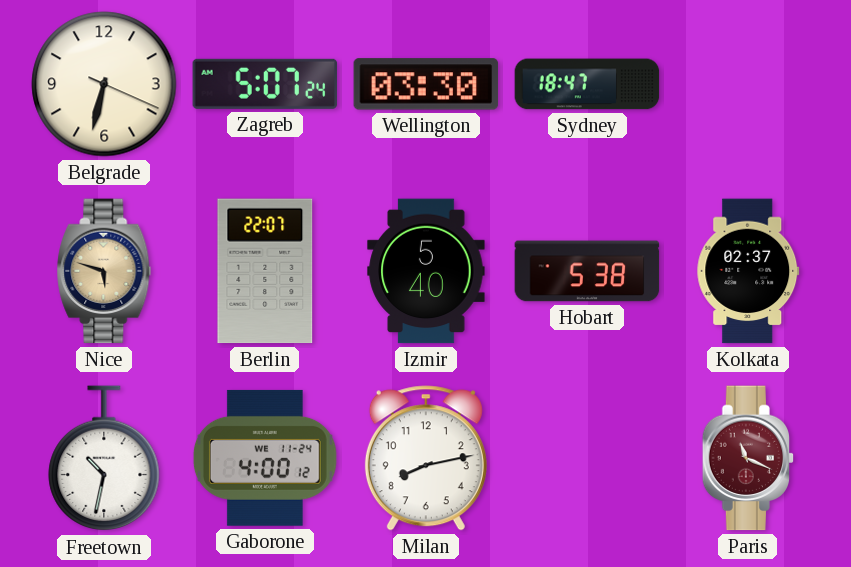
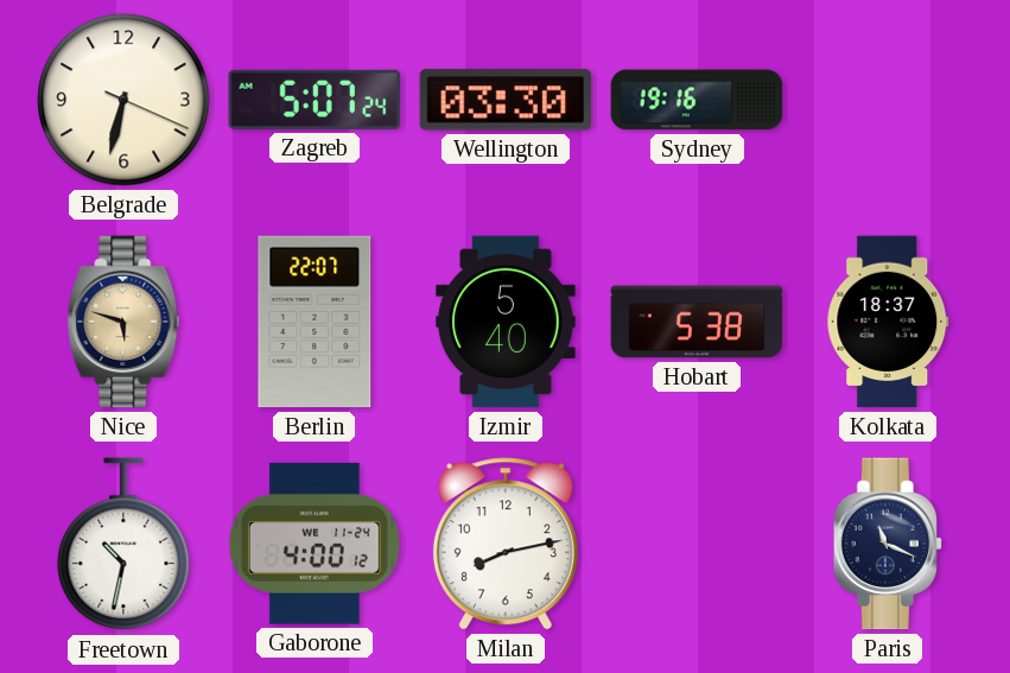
Sydney: 18:47 -> 19:16
Kolkata: 02:37 -> 18:37
Paris dial: burgundy -> navy
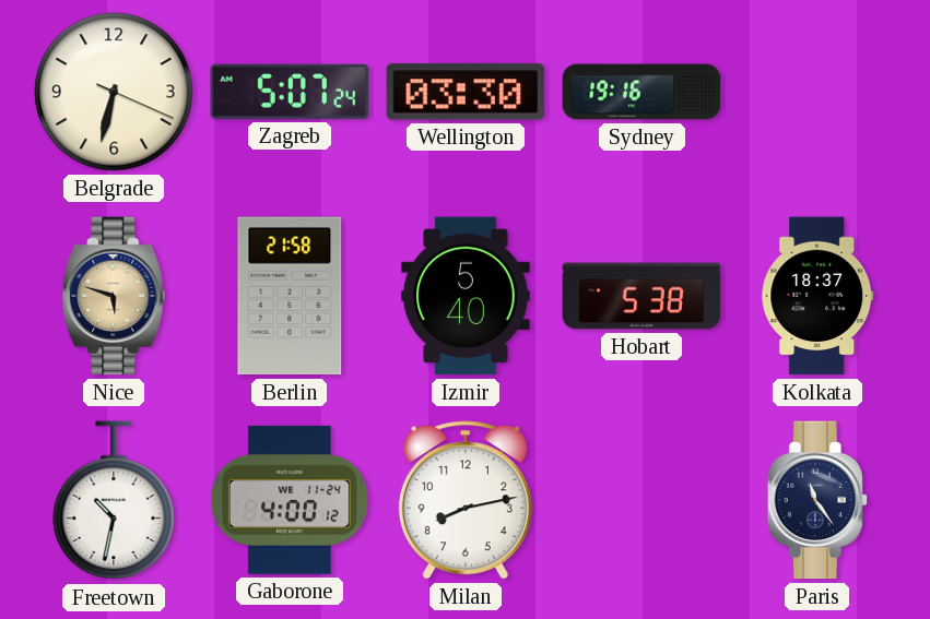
Berlin: 22:07 -> 21:58
Paris: 11:19 -> 11:24
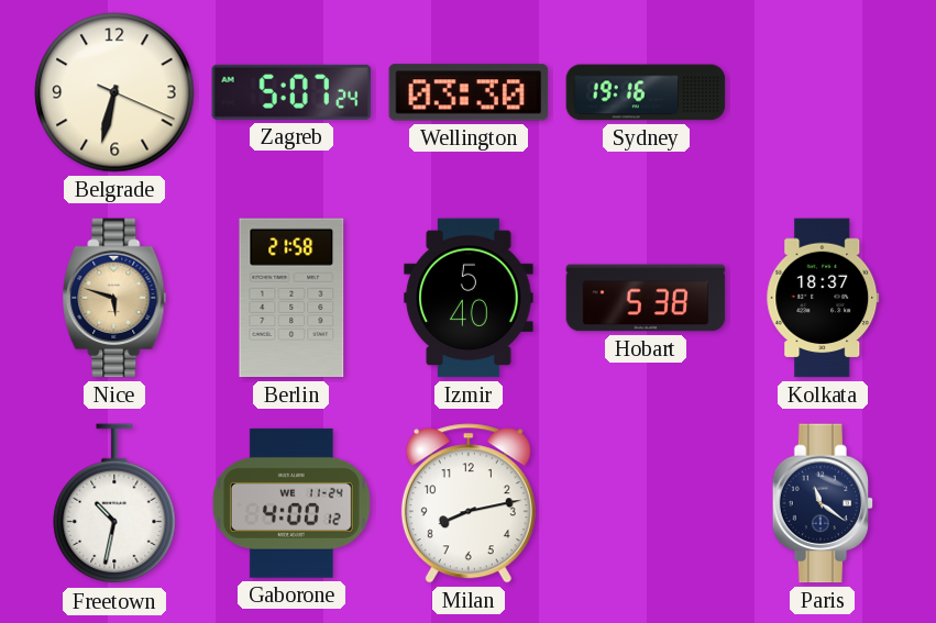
Paris: 11:24 -> 11:21
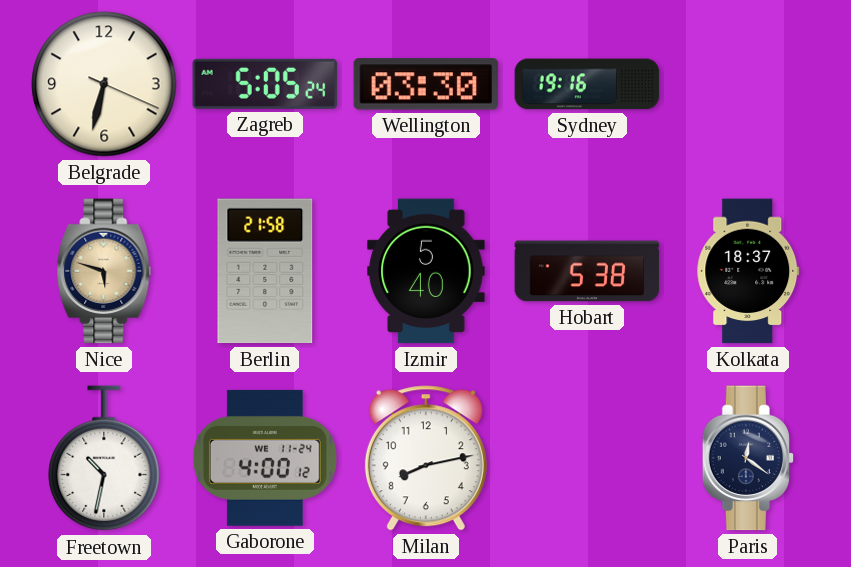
Zagreb: 5:07 -> 5:05
Paris: 11:21 -> 12:21
